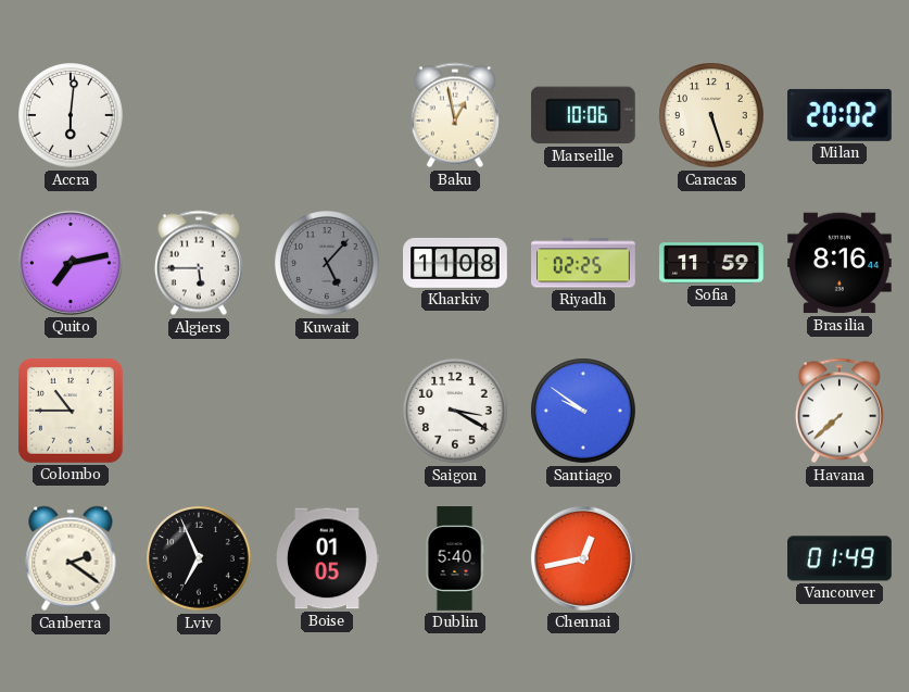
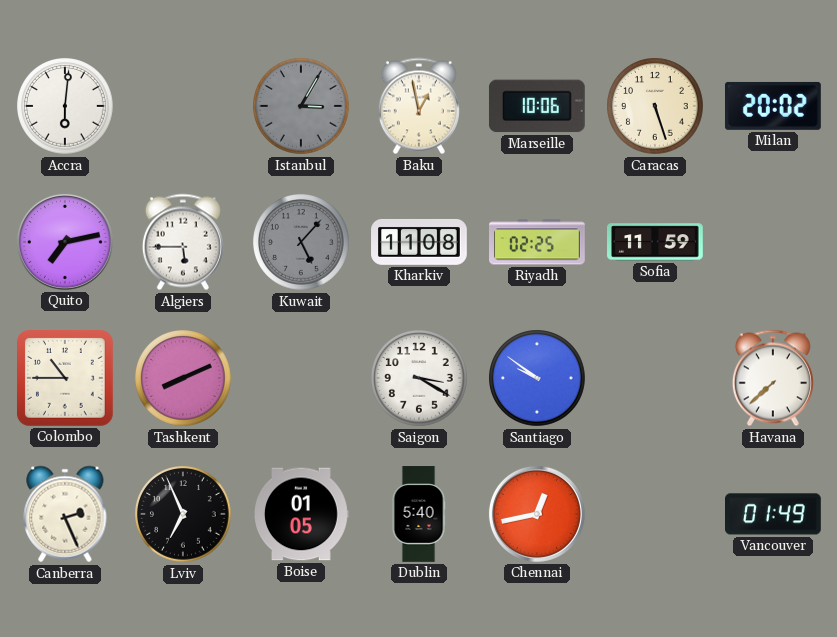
Istanbul: none -> 3:05
Brasilia: 8:16 -> none
Tashkent: none -> 8:11
Canberra: 2:21 -> 2:26
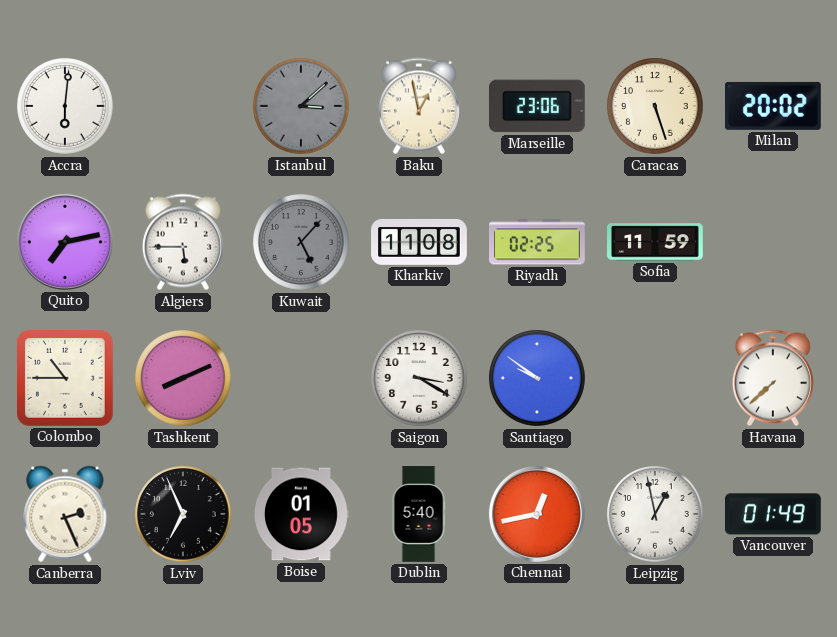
Istanbul: 3:05 -> 3:08
Marseille: 10:06 -> 23:06
Leipzig: none -> 12:58
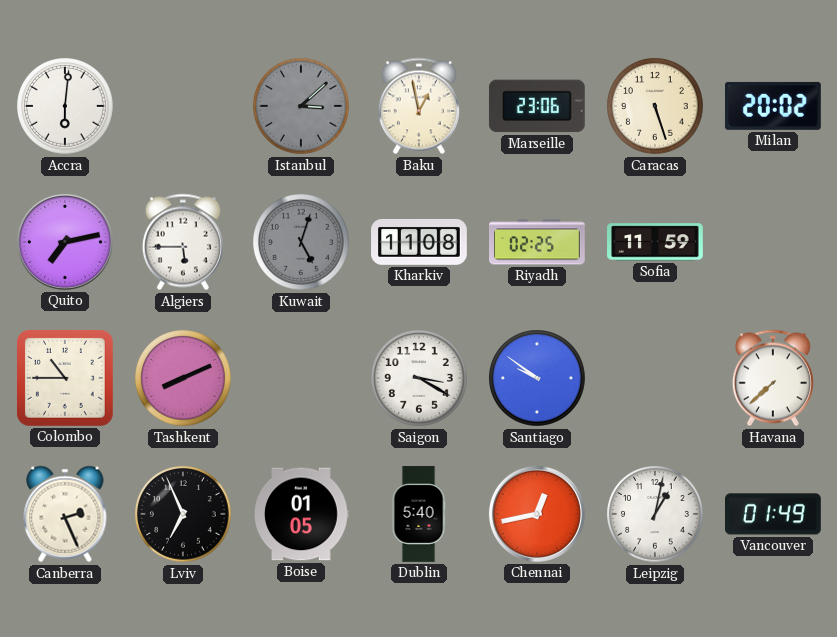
Kuwait: 5:07 -> 5:03
Leipzig: 12:58 -> 1:02
